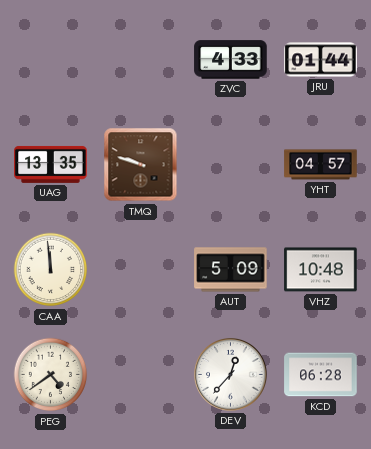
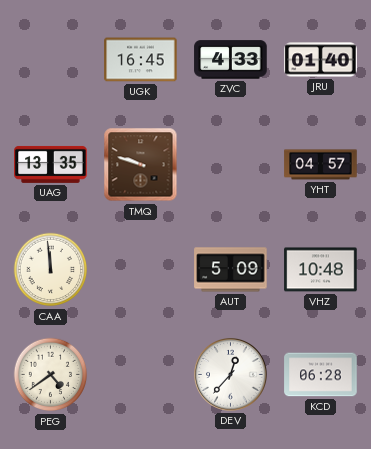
UGK: none -> 16:45
JRU: 01:44 -> 01:40
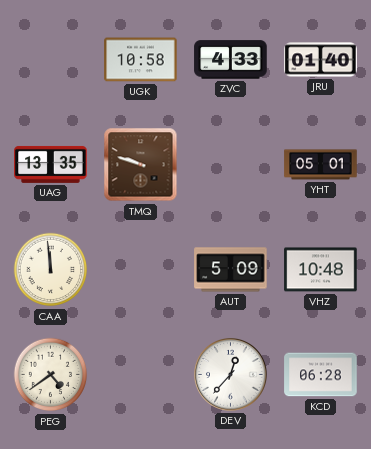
UGK: 16:45 -> 10:58
YHT: 04:57 -> 05:01
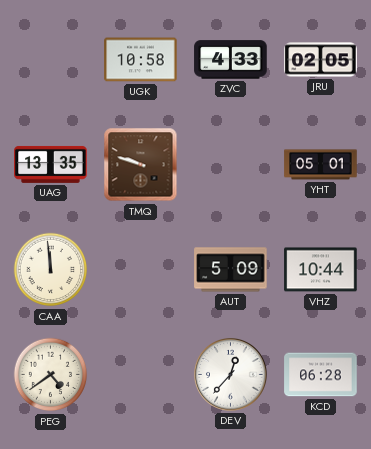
JRU: 01:40 -> 02:05
VHZ: 10:48 -> 10:44
